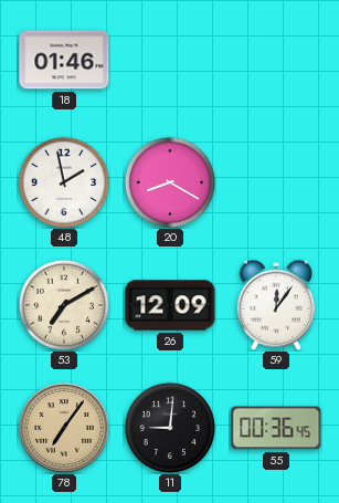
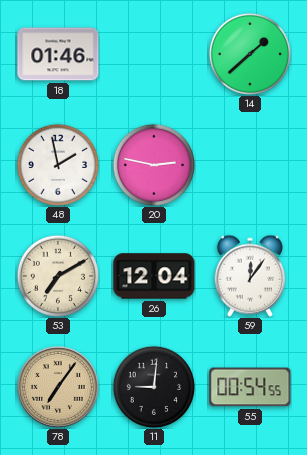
14: none -> 1:38
20: 8:20 -> 2:47
26: 12:09 -> 12:04
55: 00:36 -> 00:54
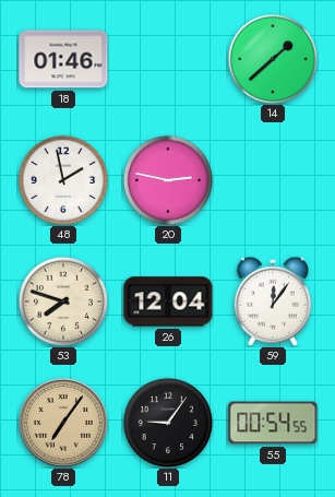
53: 7:10 -> 7:48
11: 9:01 -> 9:06
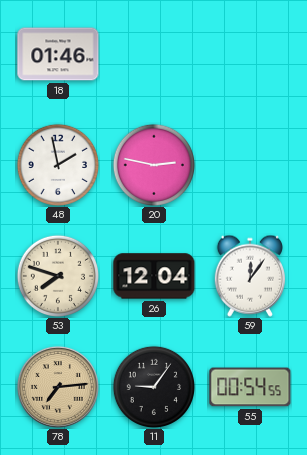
14: 1:38 -> none
78: 7:06 -> 7:14
